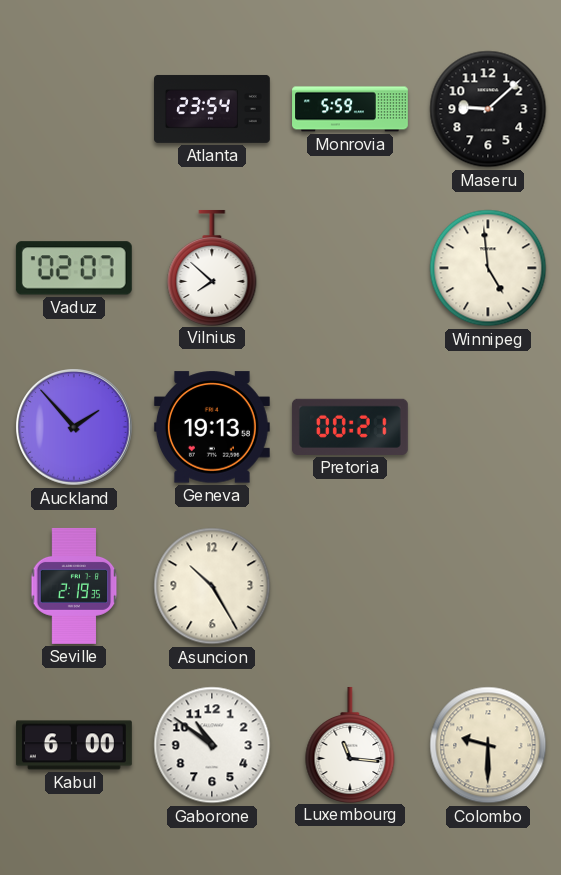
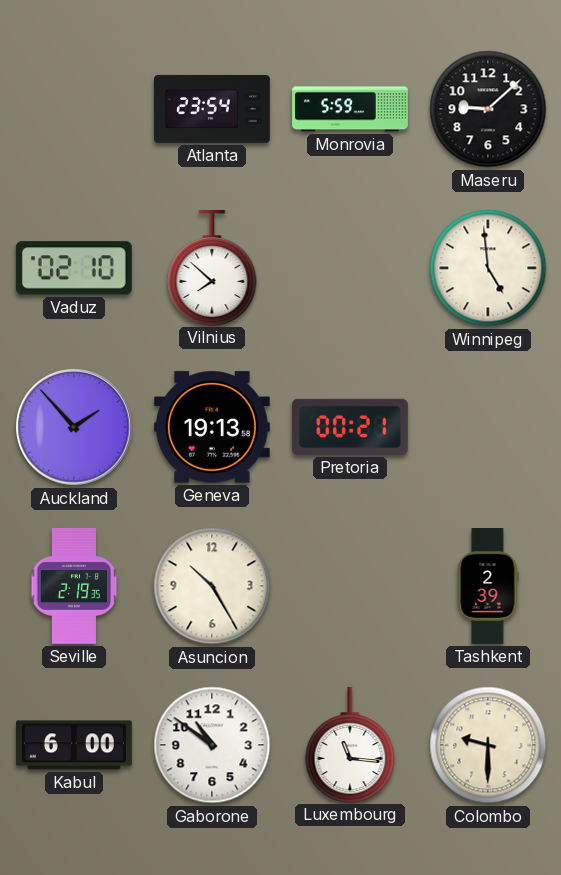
Vaduz: 02:07 -> 02:10
Tashkent: none -> 2:39
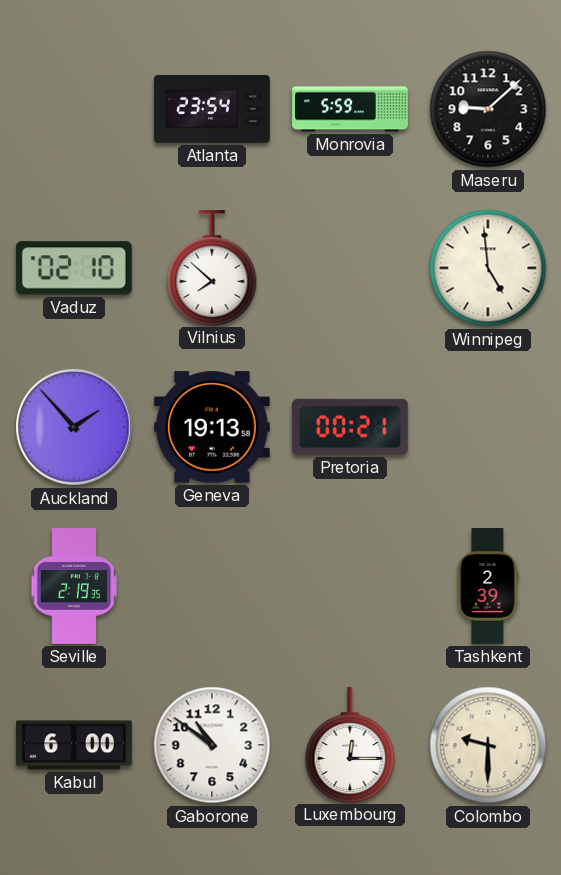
Asuncion: 10:25 -> none
Luxembourg: 11:16 -> 12:15
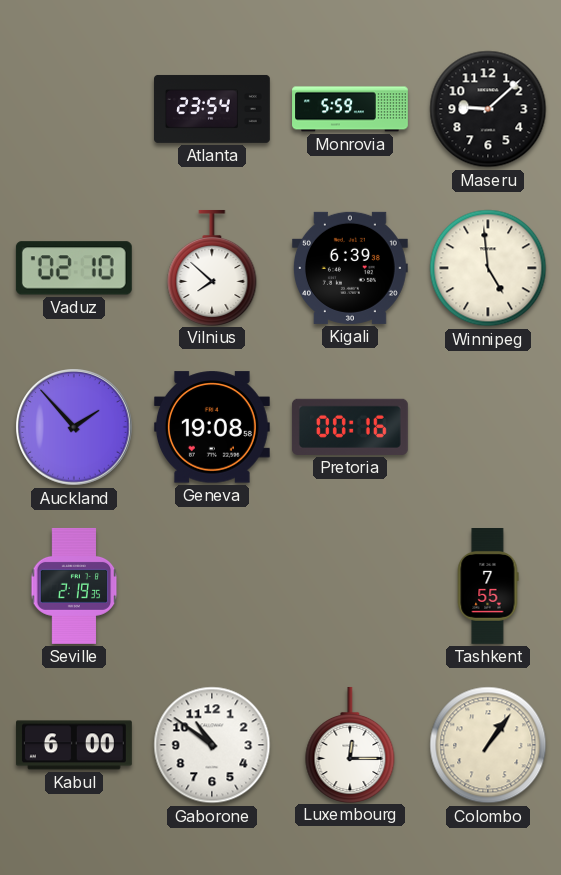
Kigali: none -> 6:39
Geneva: 19:13 -> 19:08
Pretoria: 00:21 -> 00:16
Tashkent: 2:39 -> 7:55
Colombo: 9:30 -> 1:06
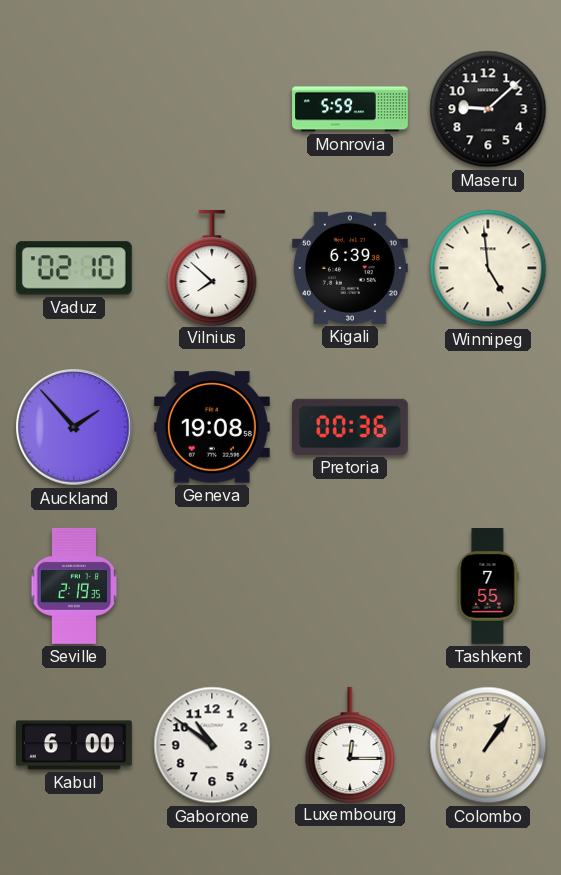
Atlanta: 23:54 -> none
Pretoria: 00:16 -> 00:36
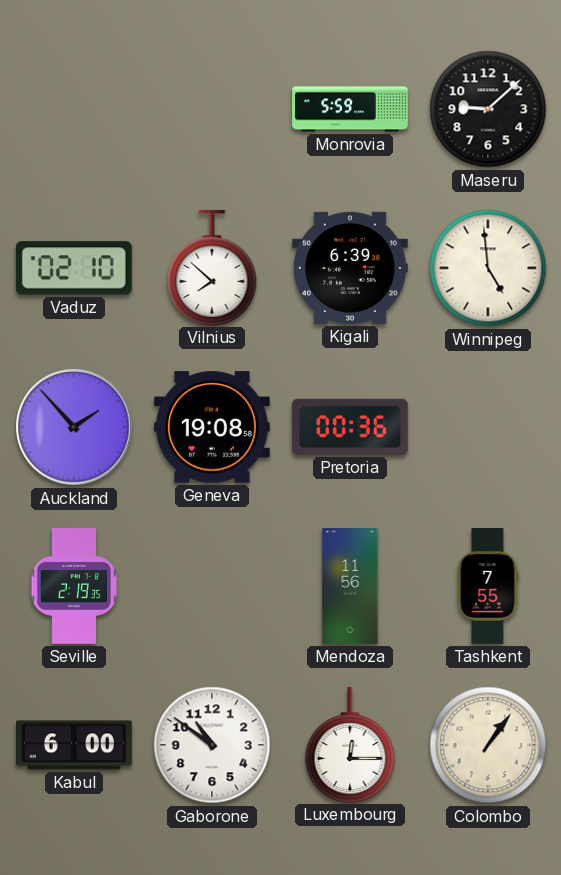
Mendoza: none -> 11:56
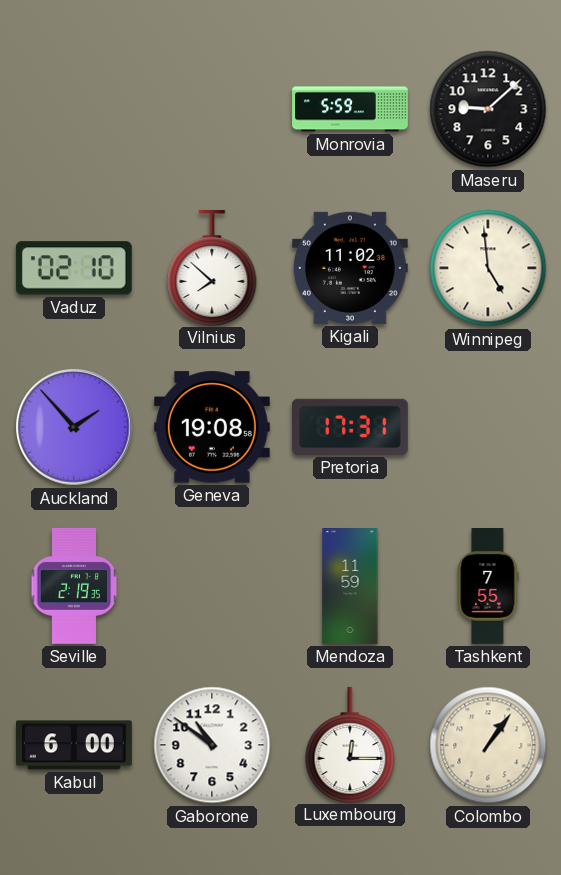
Kigali: 6:39 -> 11:02
Pretoria: 00:36 -> 17:31
Mendoza: 11:56 -> 11:59
